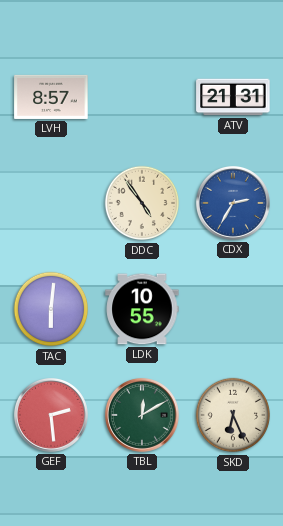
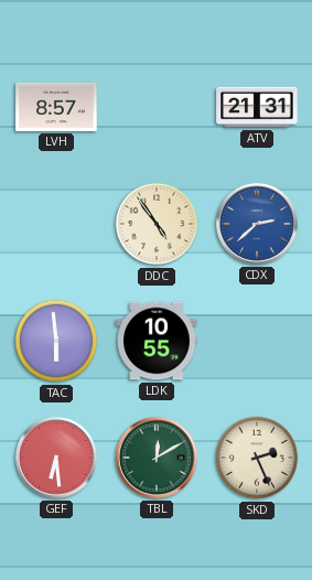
CDX: 2:35 -> 2:38
TAC: 6:01 -> 5:59
GEF: 2:29 -> 6:29
SKD: 6:26 -> 2:26
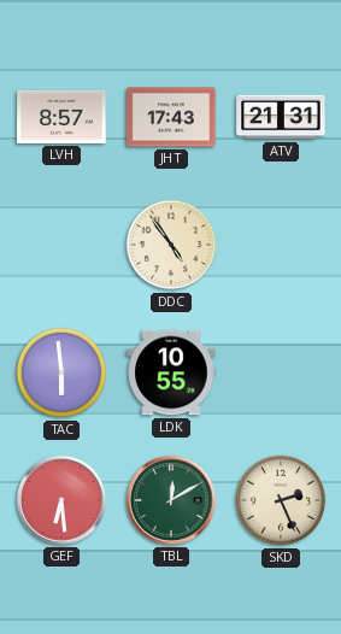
JHT: none -> 17:43
CDX: 2:38 -> none
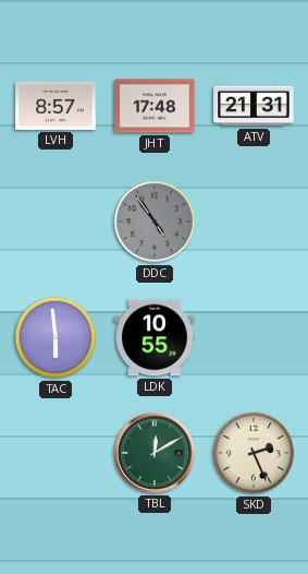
JHT: 17:43 -> 17:48
DDC dial: cream -> grey
GEF: 6:29 -> none
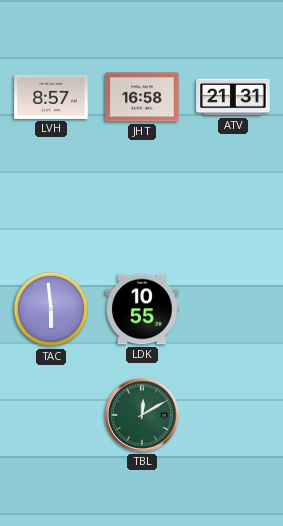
JHT: 17:48 -> 16:58
DDC: 4:54 -> none
SKD: 2:26 -> none
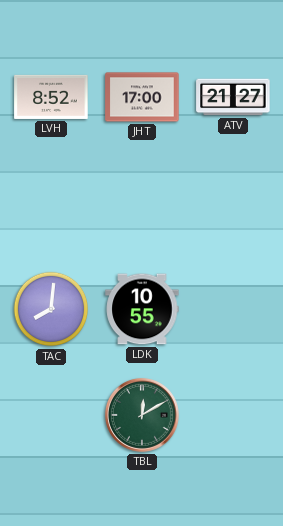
LVH: 8:57 -> 8:52
JHT: 16:58 -> 17:00
ATV: 21:31 -> 21:27
TAC: 5:59 -> 8:01
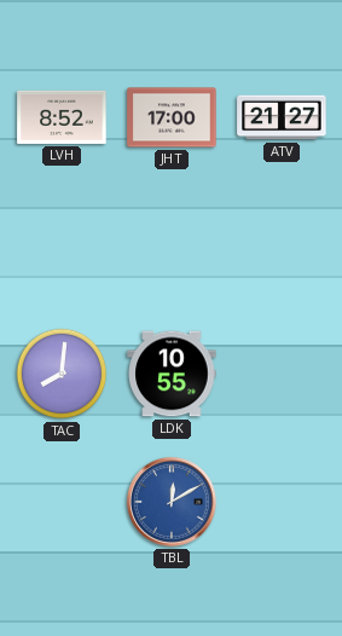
TBL dial: green -> blue
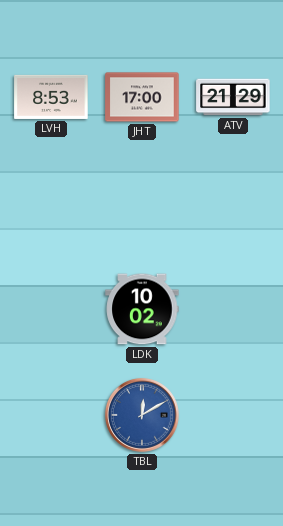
LVH: 8:52 -> 8:53
ATV: 21:27 -> 21:29
TAC: 8:01 -> none
LDK: 10:55 -> 10:02
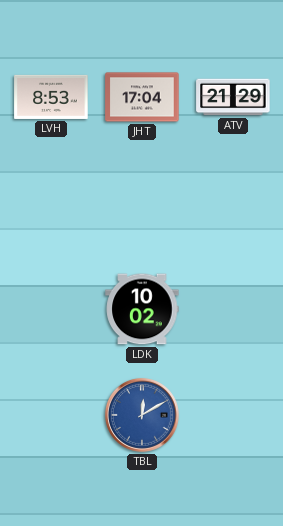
JHT: 17:00 -> 17:04
